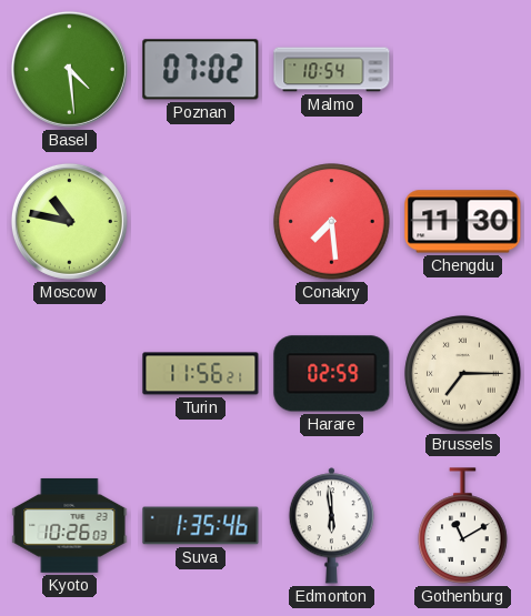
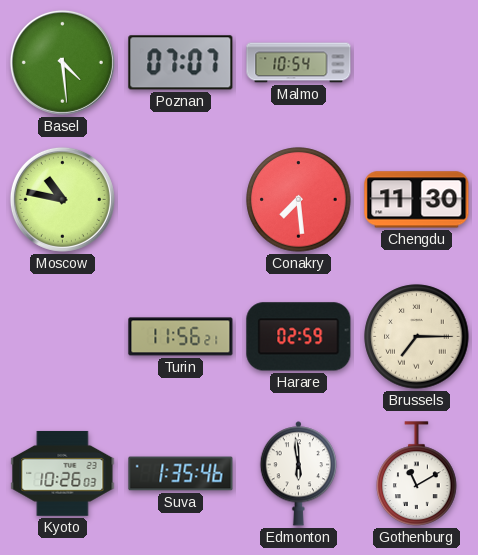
Poznan: 07:02 -> 07:07
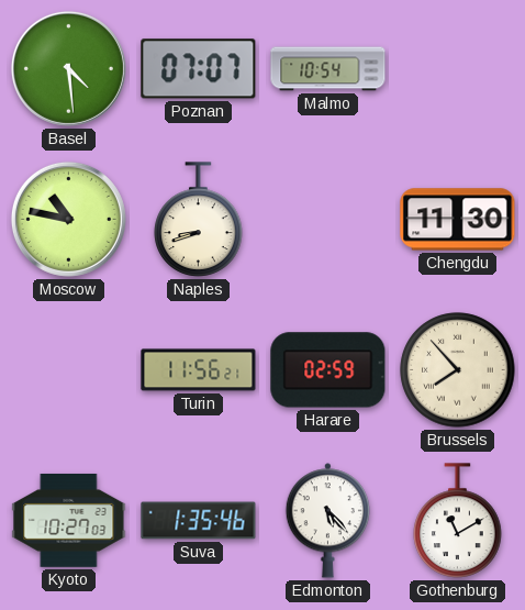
Naples: none -> 8:42
Conakry: 7:29 -> none
Brussels: 7:15 -> 7:53
Kyoto: 10:26 -> 10:27
Edmonton: 5:59 -> 5:23
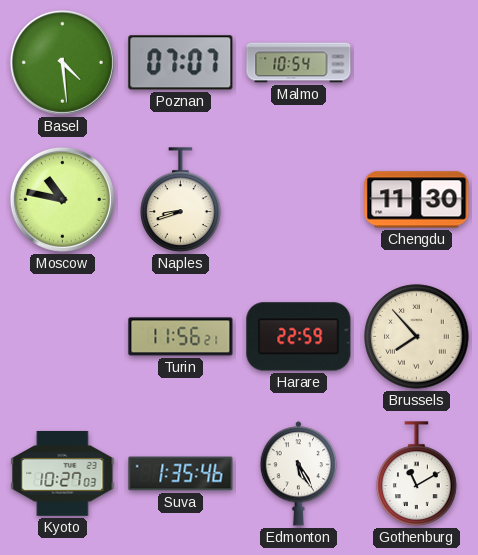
Harare: 02:59 -> 22:59
Edmonton: 5:23 -> 5:25
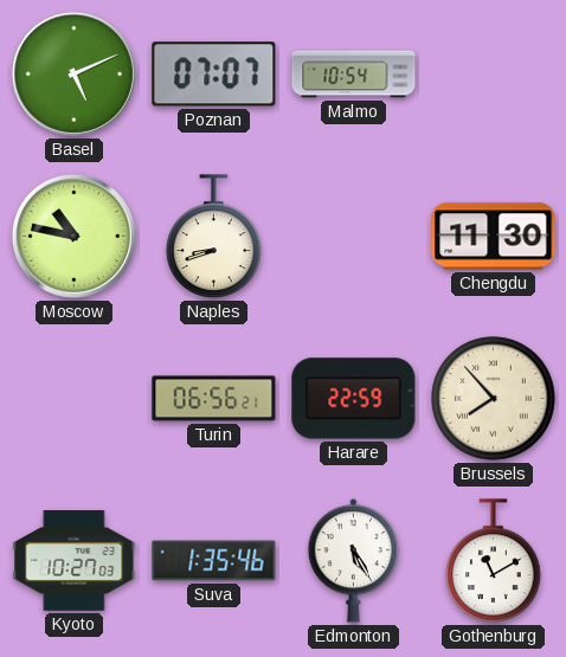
Basel: 4:29 -> 5:11
Turin: 11:56 -> 06:56
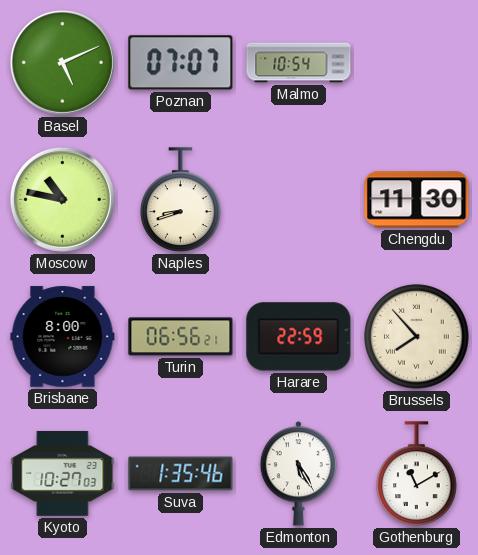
Brisbane: none -> 8:00
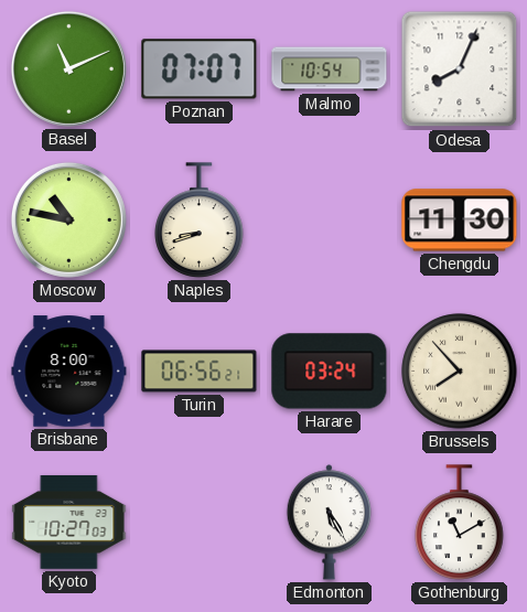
Basel: 5:11 -> 11:11
Odesa: none -> 8:04
Harare: 22:59 -> 03:24
Suva: 1:35 -> none
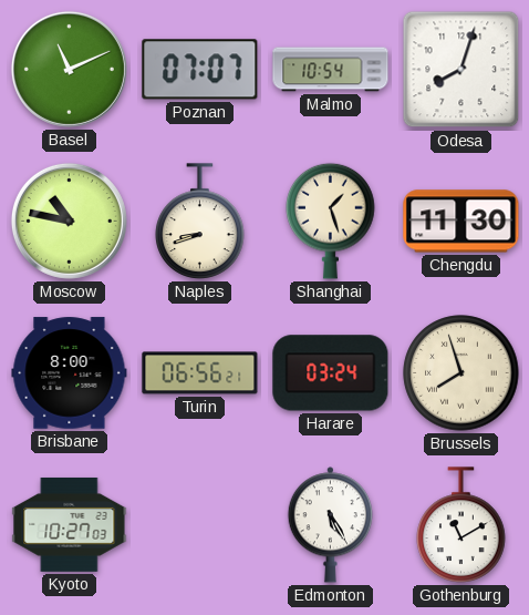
Odesa: 8:04 -> 8:03
Shanghai: none -> 1:27
Brussels: 7:53 -> 7:57
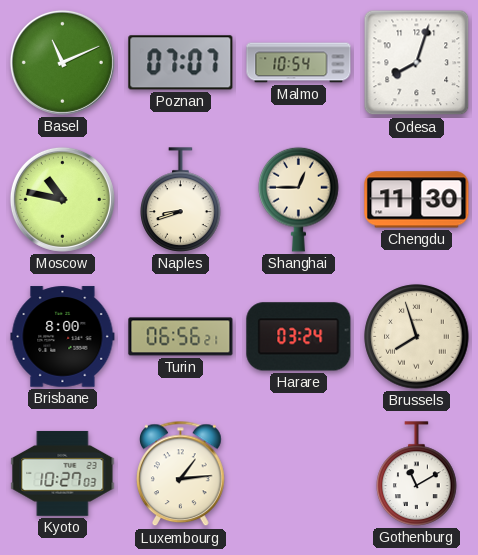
Shanghai: 1:27 -> 12:45
Luxembourg: none -> 1:14
Edmonton: 5:25 -> none
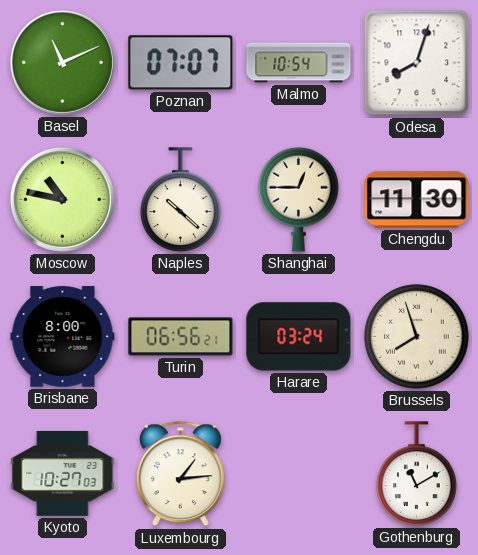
Naples: 8:42 -> 10:22
